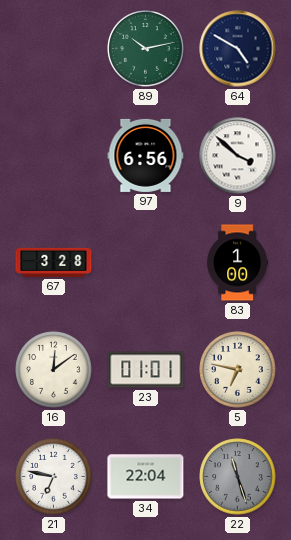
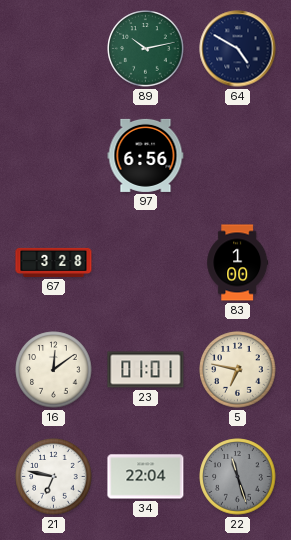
9: 3:52 -> none
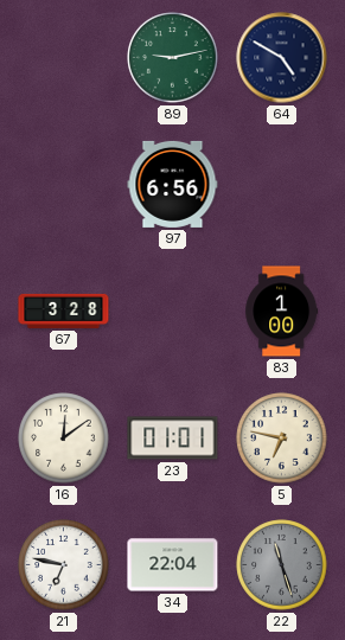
89: 10:13 -> 9:13
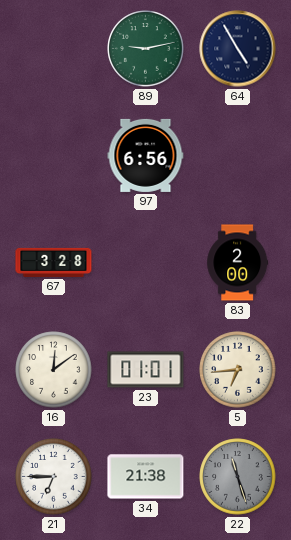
64: 4:50 -> 4:55
83: 1:00 -> 2:00
5: 6:47 -> 6:44
21: 6:47 -> 6:45
34: 22:04 -> 21:38
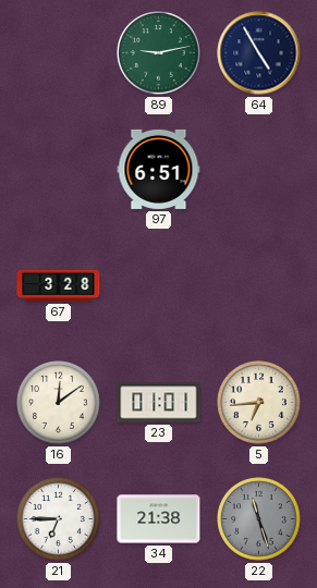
97: 6:56 -> 6:51
83: 2:00 -> none
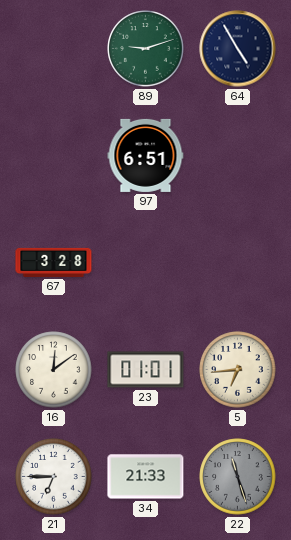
89: 9:13 -> 9:12
34: 21:38 -> 21:33
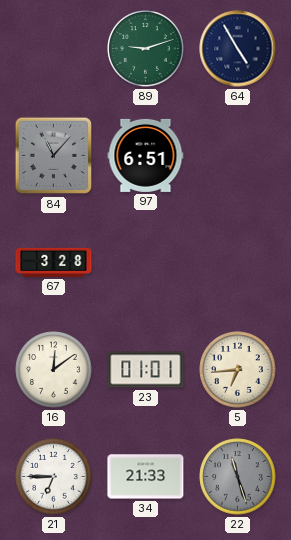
84: none -> 11:07
